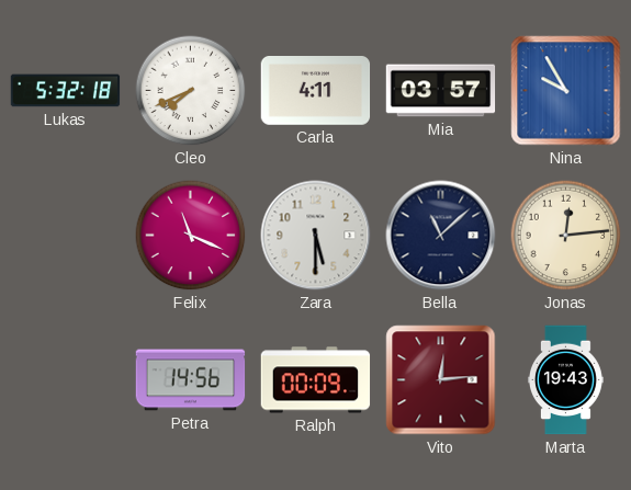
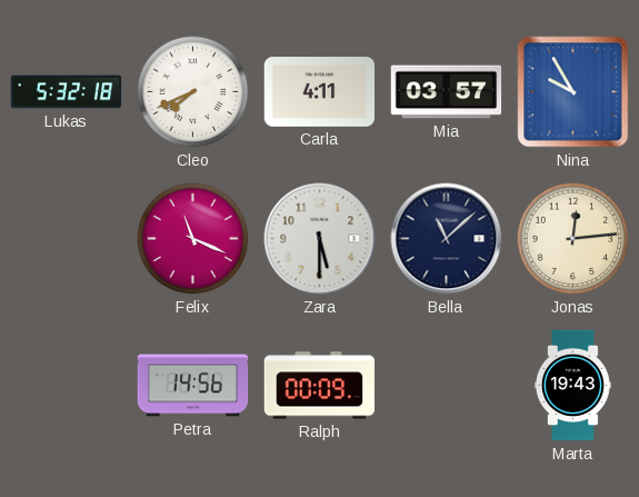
Vito: 12:14 -> none
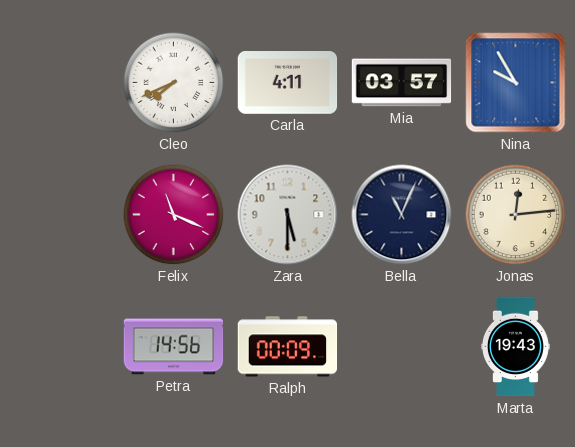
Lukas: 5:32 -> none
Bella: 11:08 -> 11:04
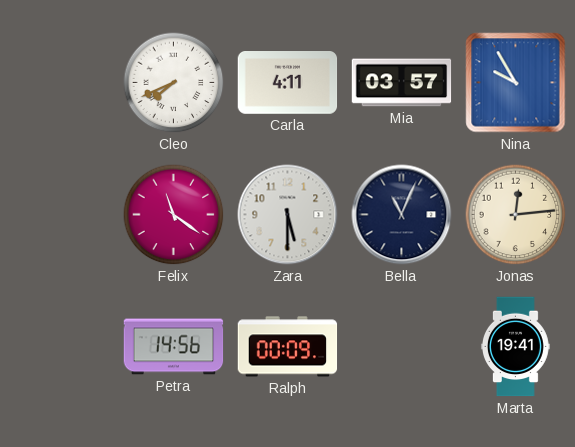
Felix: 11:19 -> 11:21
Marta: 19:43 -> 19:41
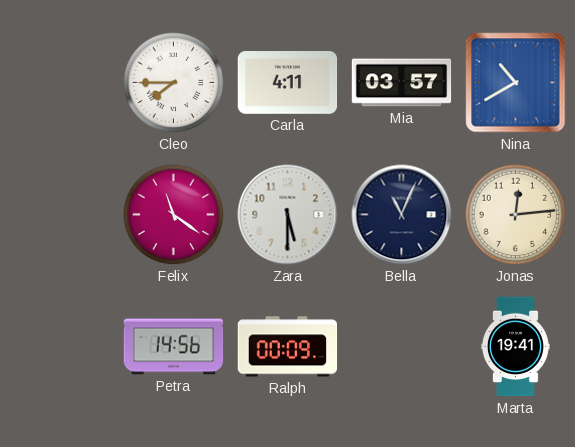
Cleo: 7:41 -> 7:45
Nina: 9:55 -> 10:40
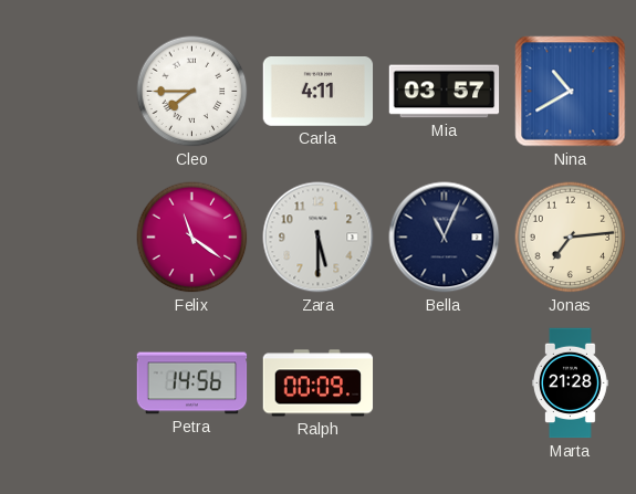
Jonas: 12:14 -> 7:14
Marta: 19:41 -> 21:28
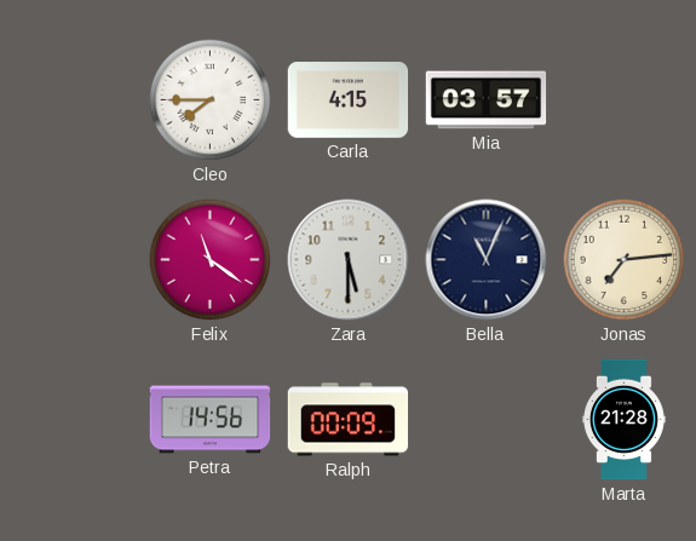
Carla: 4:11 -> 4:15
Nina: 10:40 -> none
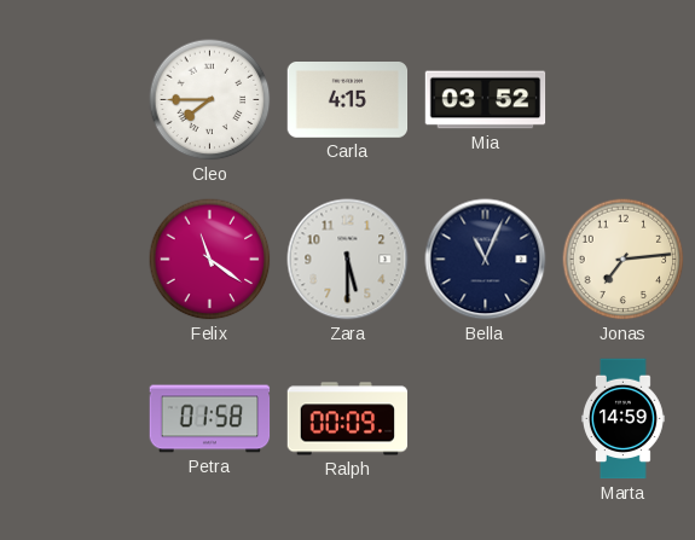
Mia: 03:57 -> 03:52
Petra: 14:56 -> 01:58
Marta: 21:28 -> 14:59
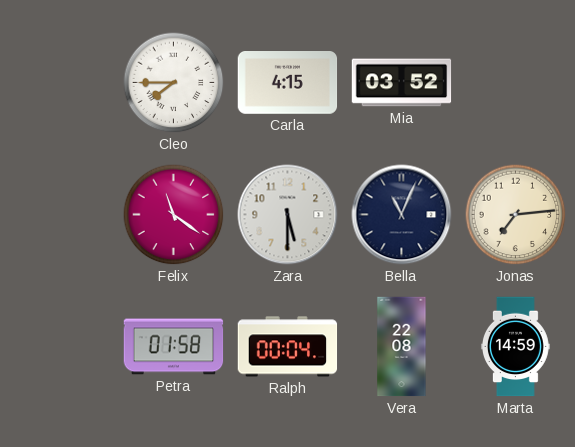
Ralph: 00:09 -> 00:04
Vera: none -> 22:08
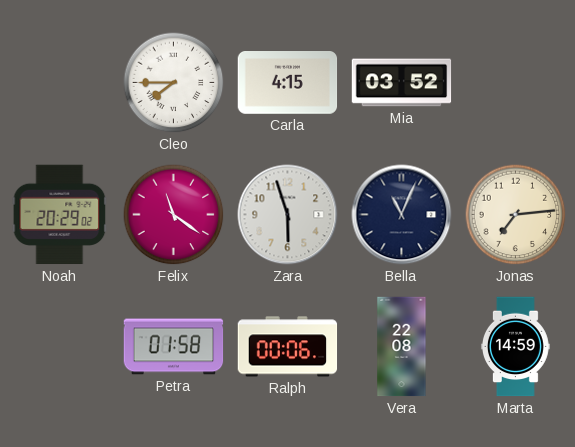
Noah: none -> 20:29
Zara: 5:30 -> 5:57
Ralph: 00:04 -> 00:06
